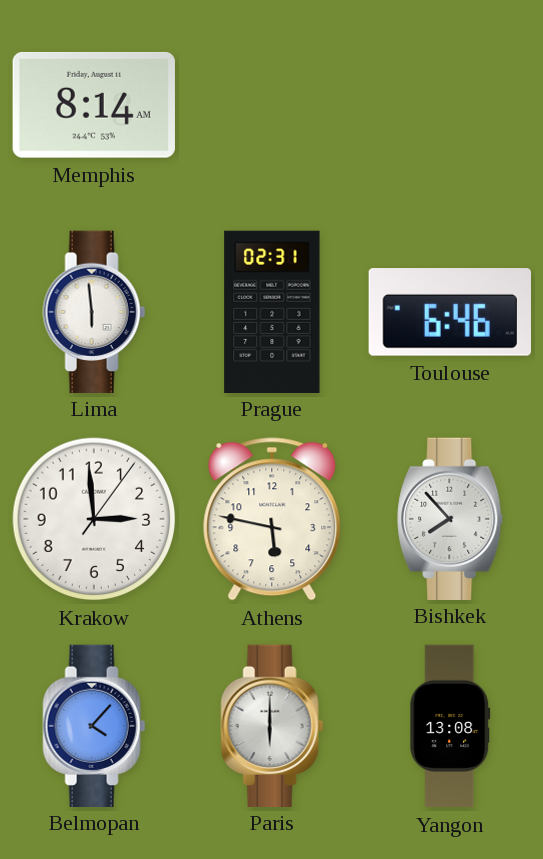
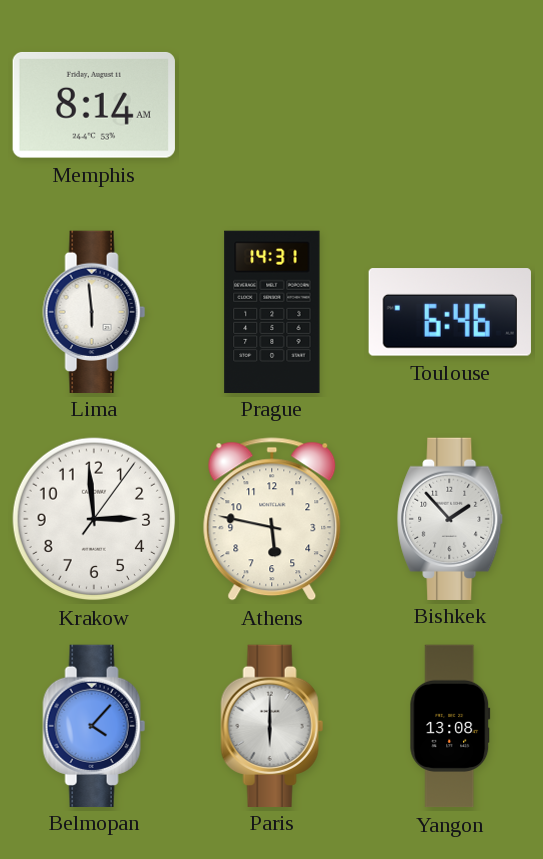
Prague: 02:31 -> 14:31
Bishkek: 7:53 -> 1:53
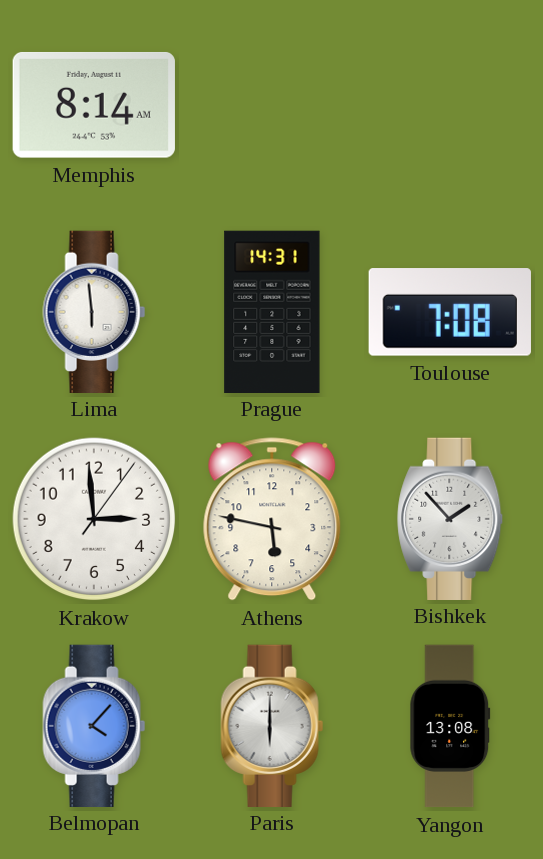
Toulouse: 6:46 -> 7:08
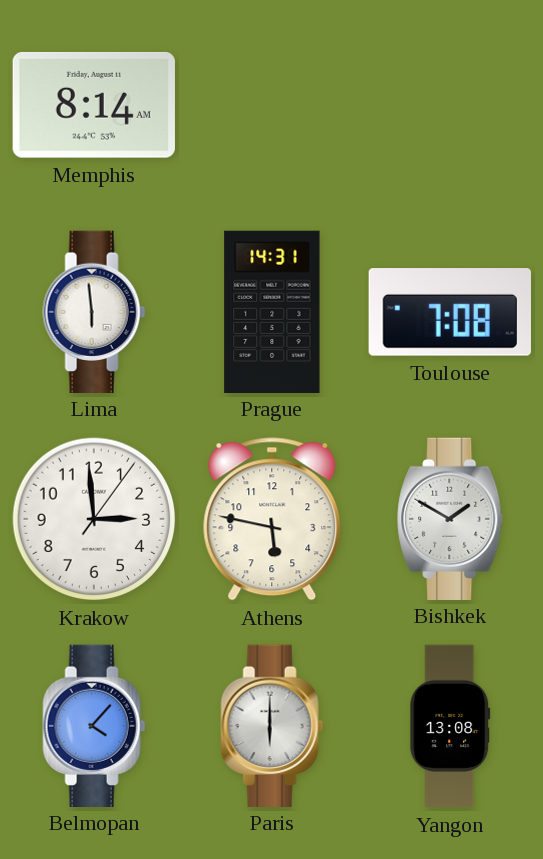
Bishkek: 1:53 -> 1:50
